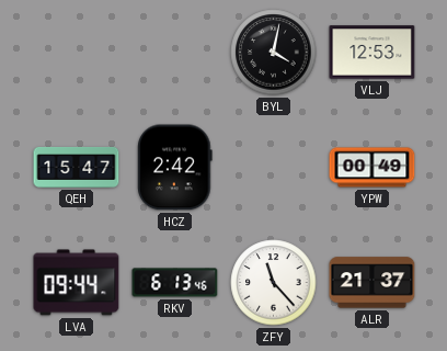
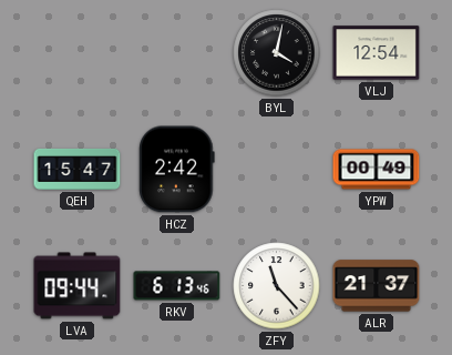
VLJ: 12:53 -> 12:54
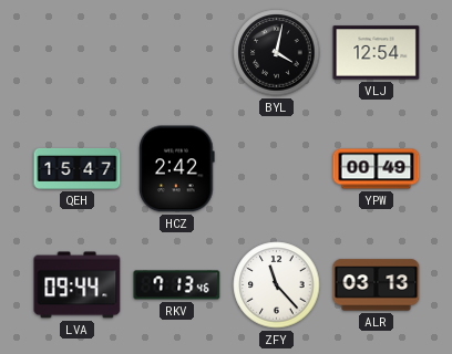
RKV: 6:13 -> 7:13
ALR: 21:37 -> 03:13
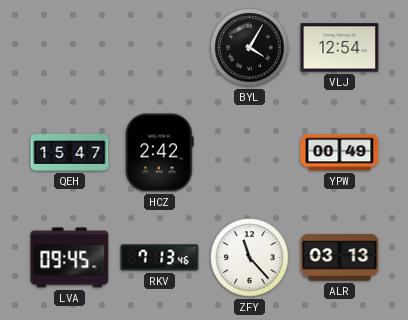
BYL: 4:02 -> 4:05
LVA: 09:44 -> 09:45
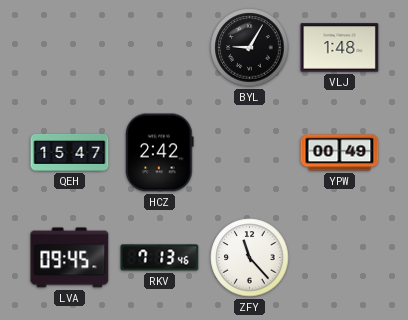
BYL: 4:05 -> 9:05
VLJ: 12:54 -> 1:48
ALR: 03:13 -> none
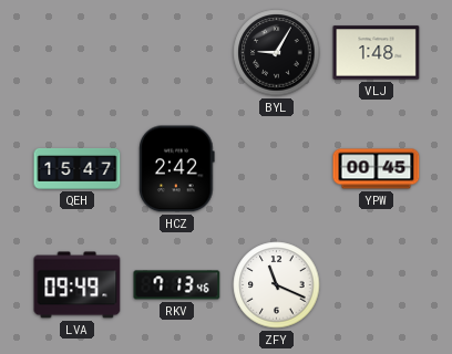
YPW: 00:49 -> 00:45
LVA: 09:45 -> 09:49
ZFY: 11:23 -> 11:19
